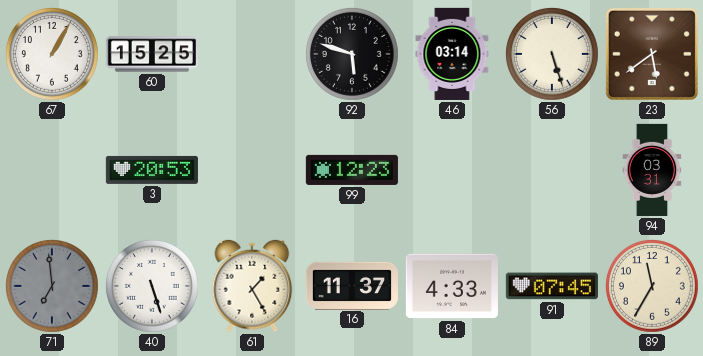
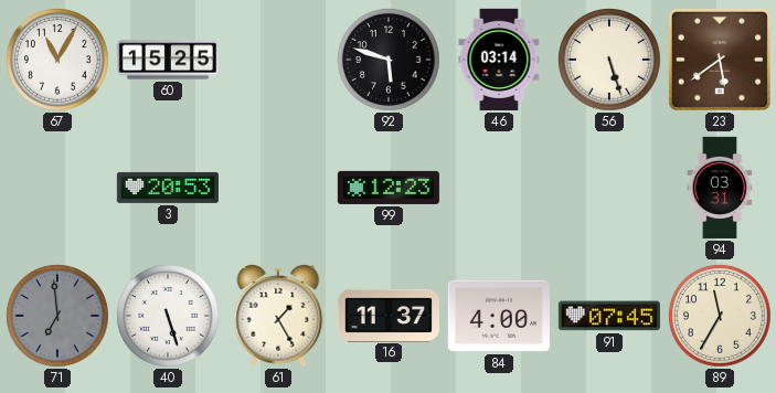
67: 1:05 -> 11:05
84: 4:33 -> 4:00
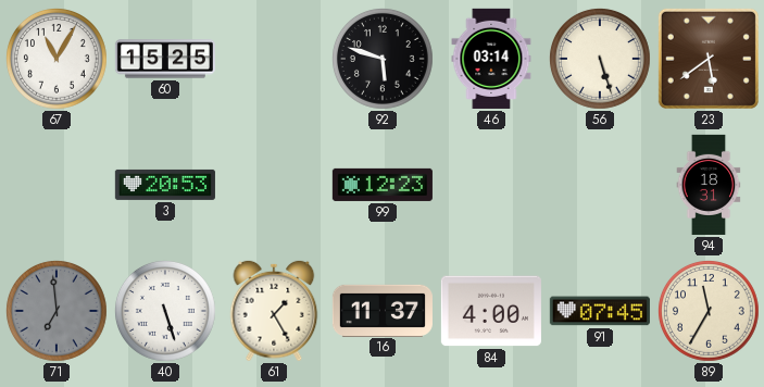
94: 03:31 -> 18:31
